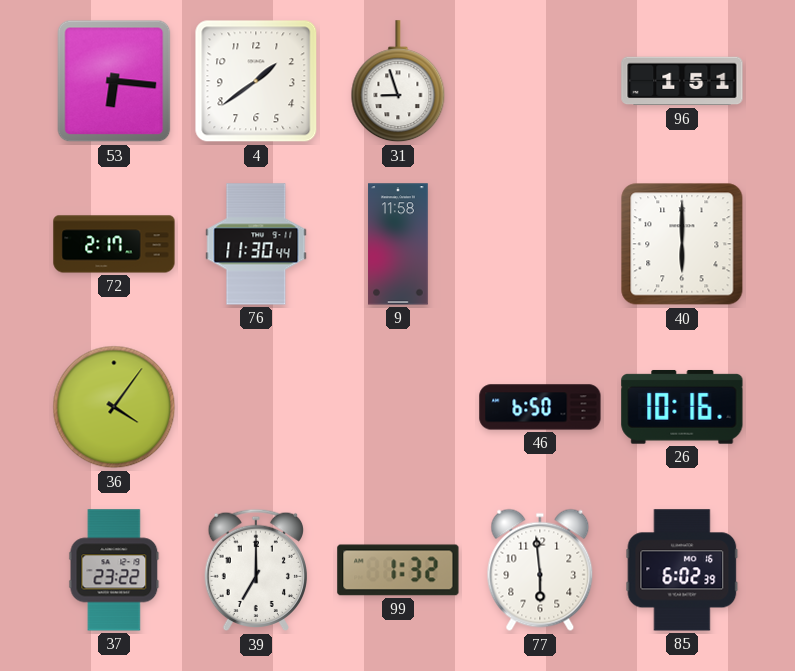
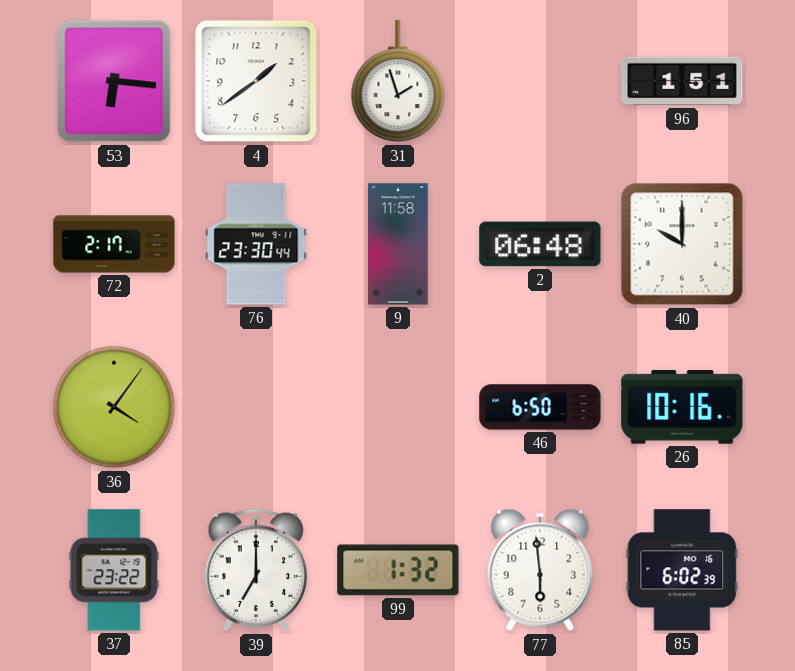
31: 8:57 -> 1:57
76: 11:30 -> 23:30
2: none -> 06:48
40: 6:00 -> 10:00
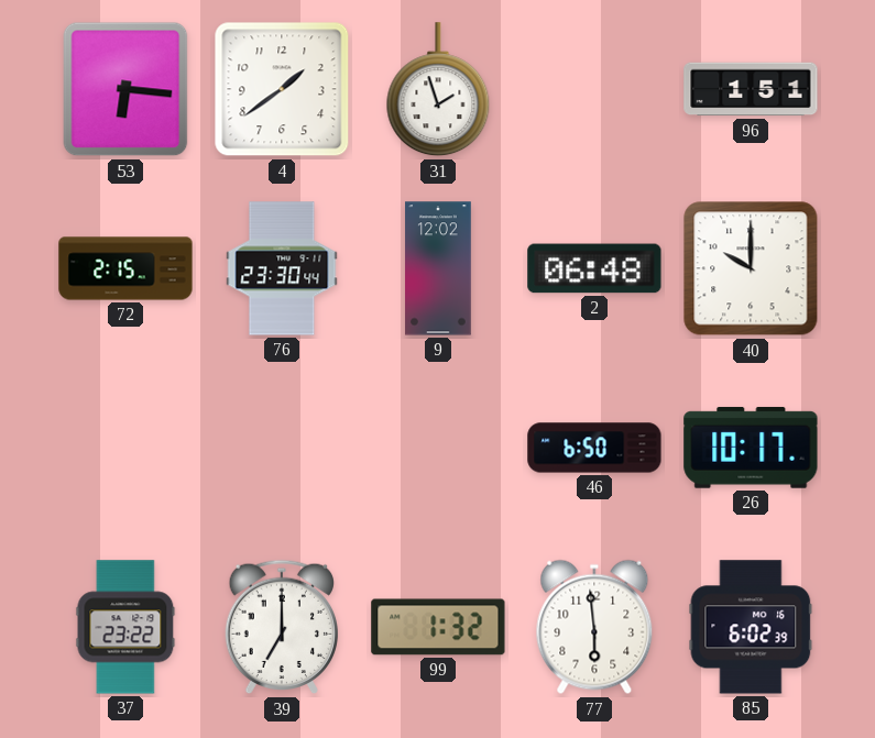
72: 2:17 -> 2:15
9: 11:58 -> 12:02
36: 4:06 -> none
26: 10:16 -> 10:17
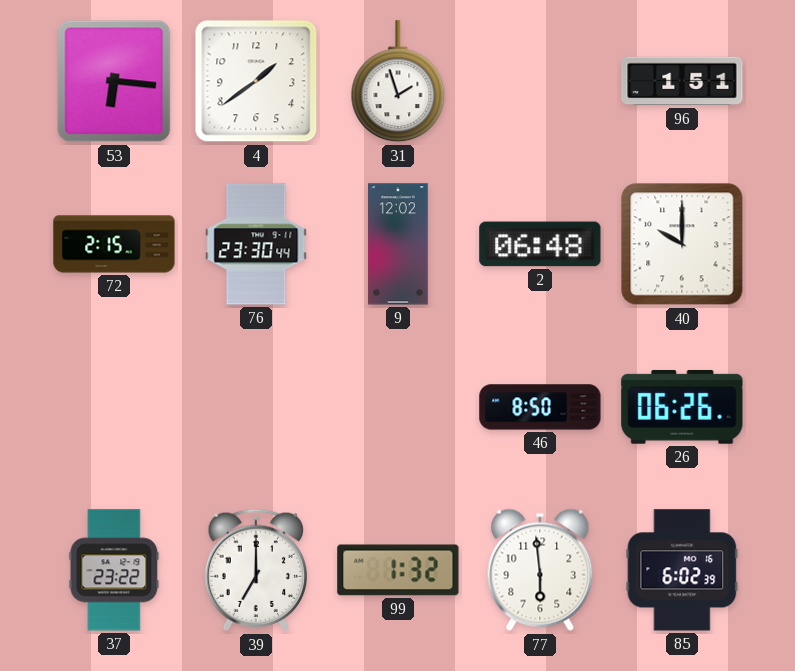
46: 6:50 -> 8:50
26: 10:17 -> 06:26
